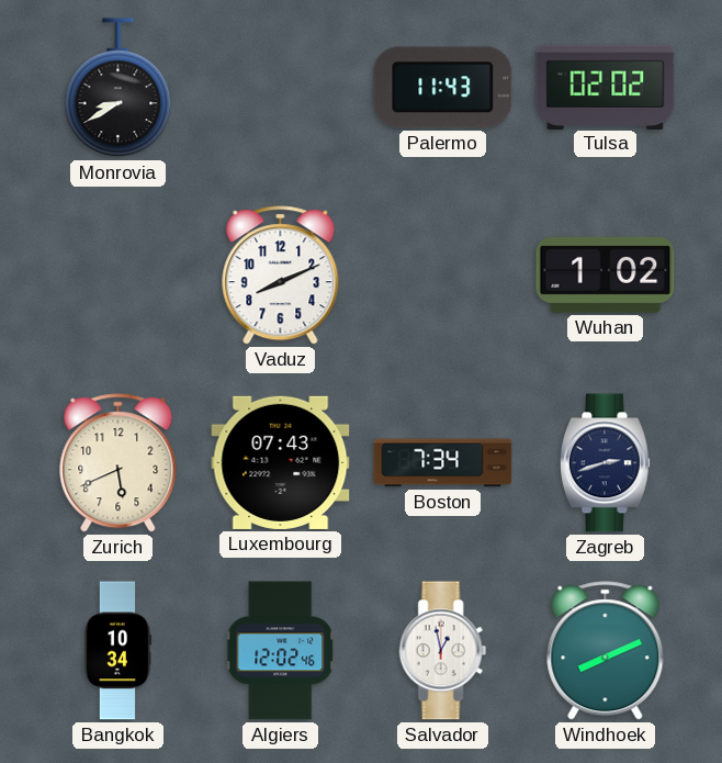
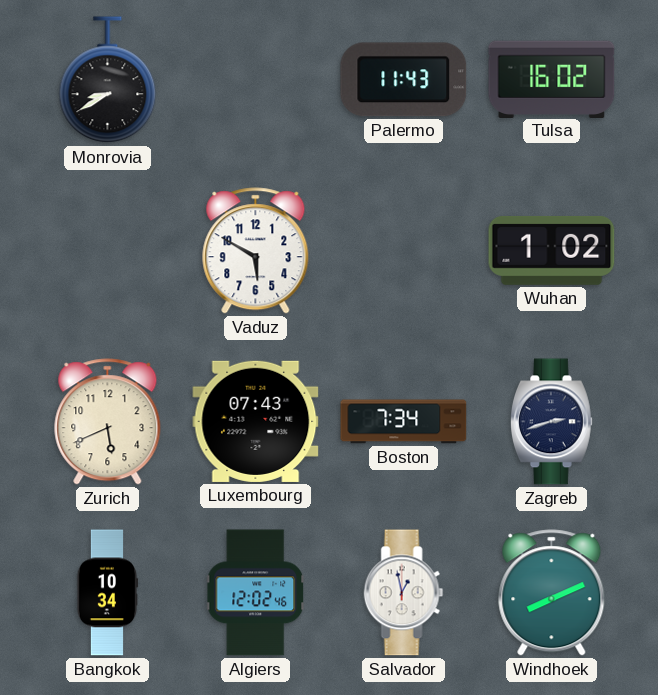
Tulsa: 02:02 -> 16:02
Vaduz: 8:11 -> 5:50
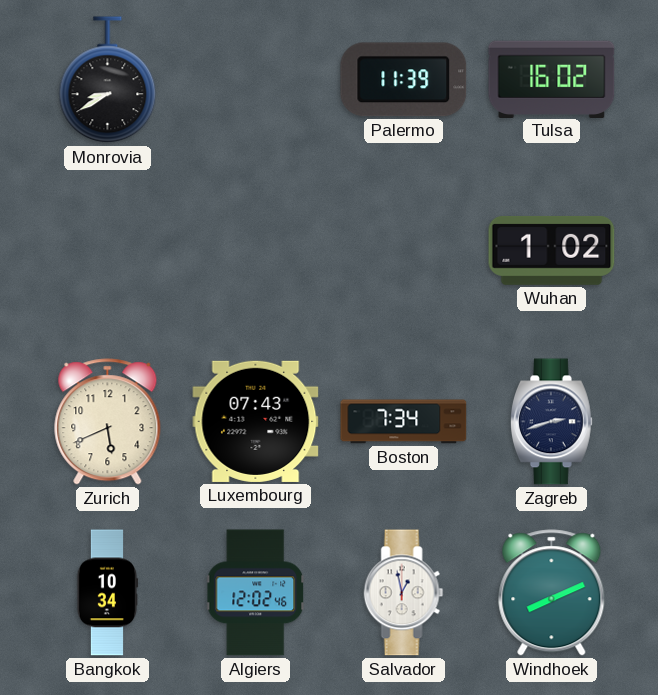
Palermo: 11:43 -> 11:39
Vaduz: 5:50 -> none
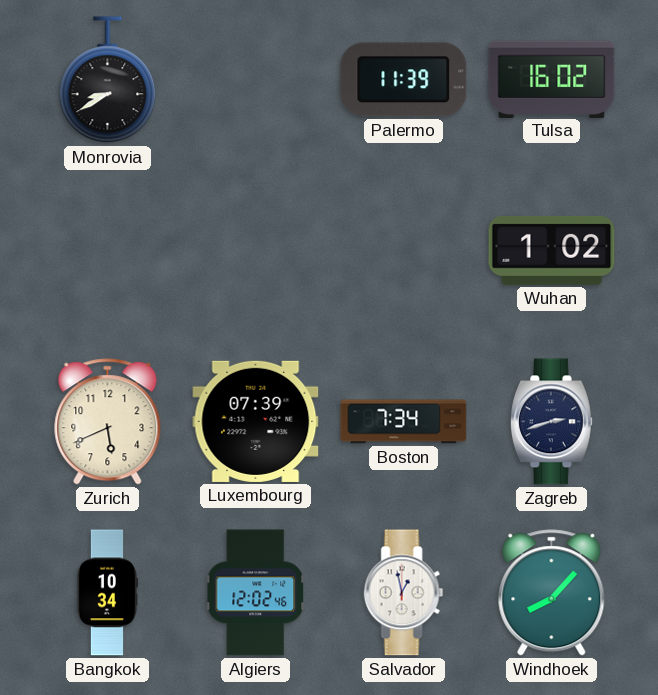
Luxembourg: 07:43 -> 07:39
Windhoek: 8:11 -> 8:07
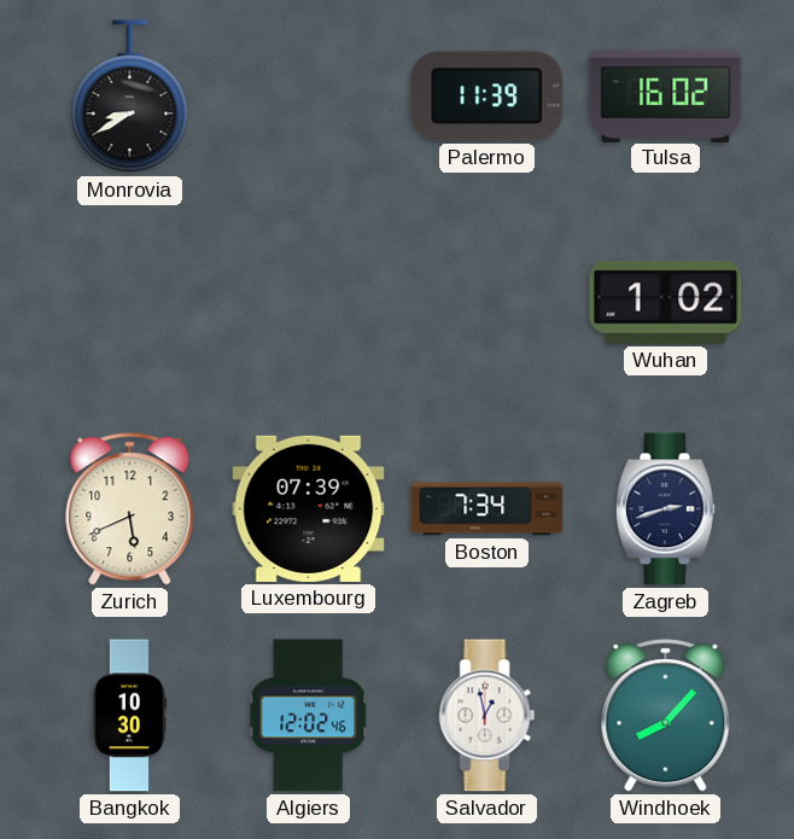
Bangkok: 10:34 -> 10:30
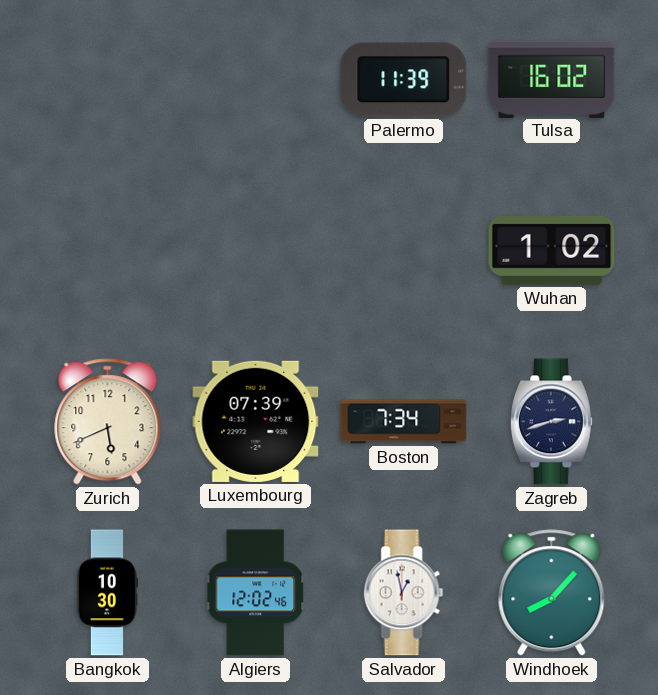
Monrovia: 8:40 -> none
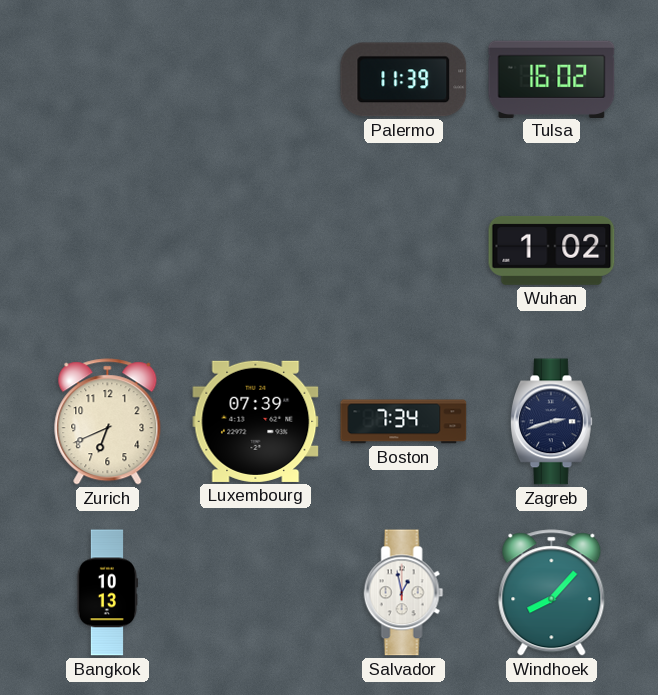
Zurich: 5:41 -> 6:41
Bangkok: 10:30 -> 10:13
Algiers: 12:02 -> none
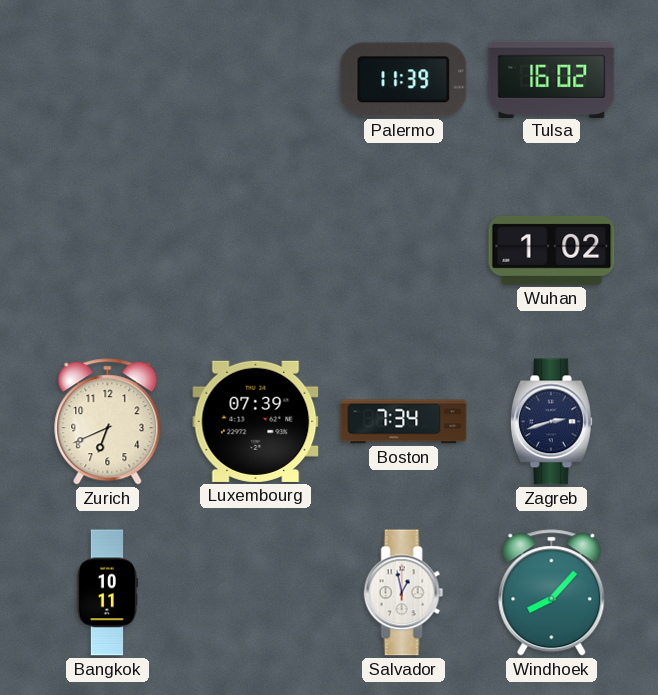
Bangkok: 10:13 -> 10:11
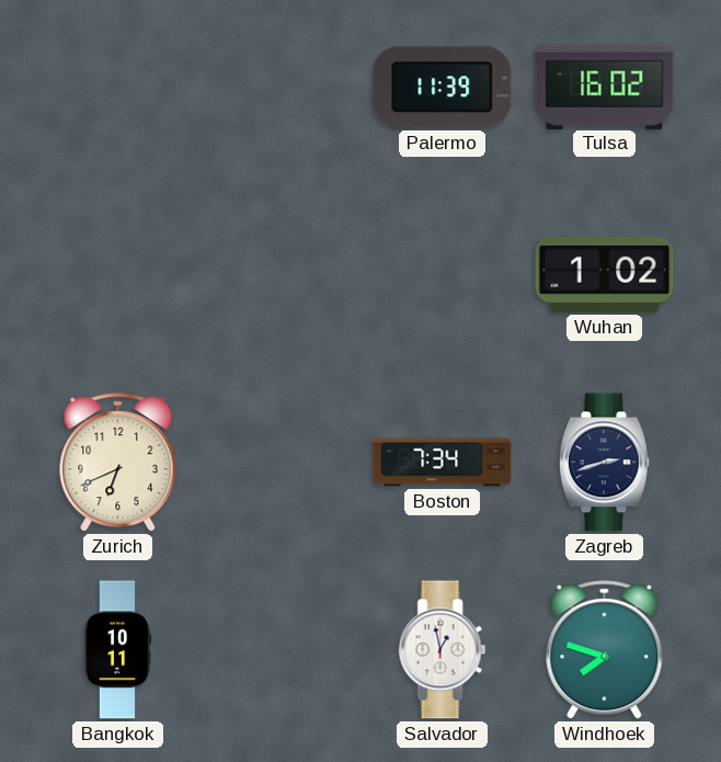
Luxembourg: 07:39 -> none
Windhoek: 8:07 -> 7:48
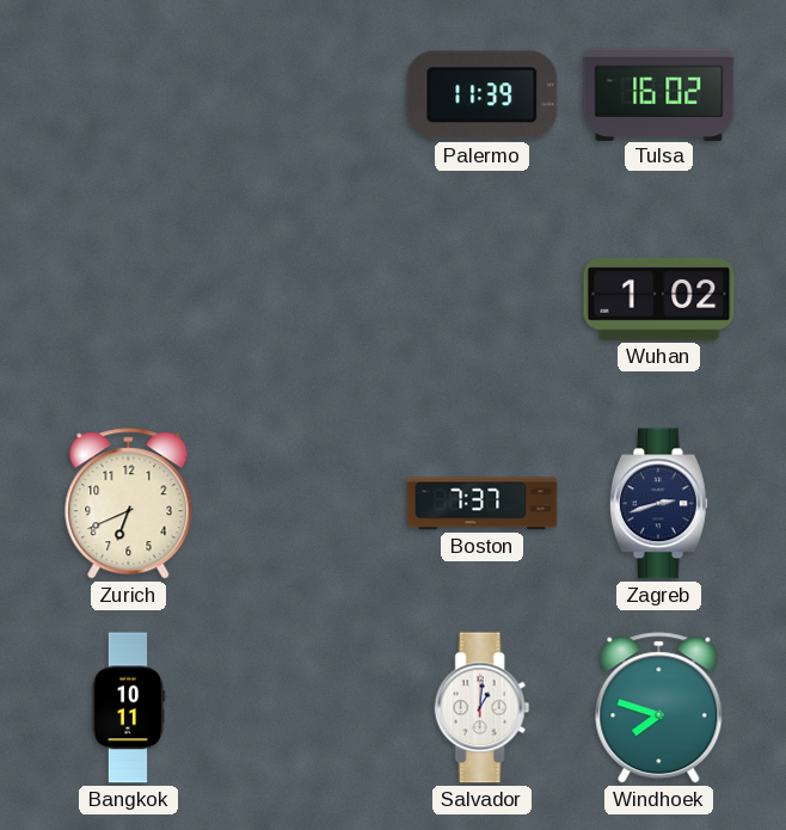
Boston: 7:34 -> 7:37
Salvador: 12:58 -> 1:01
